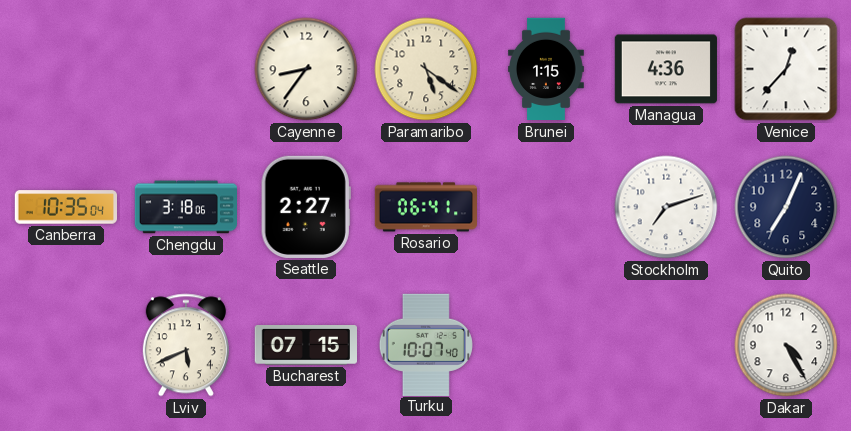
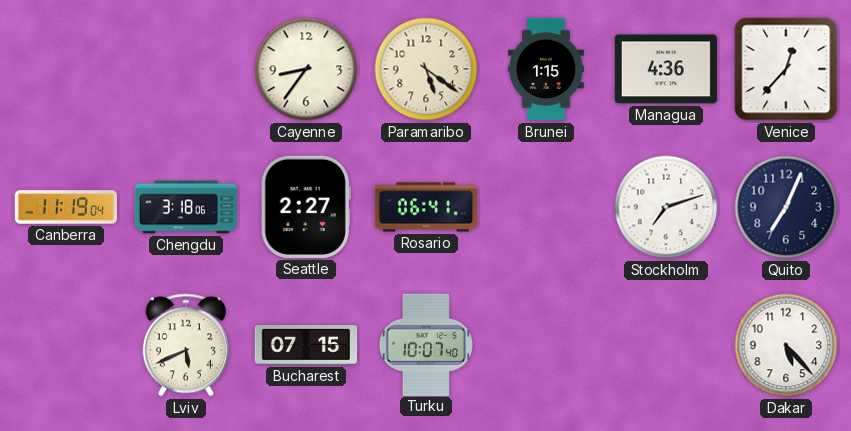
Canberra: 10:35 -> 11:19
Dakar: 4:25 -> 5:23
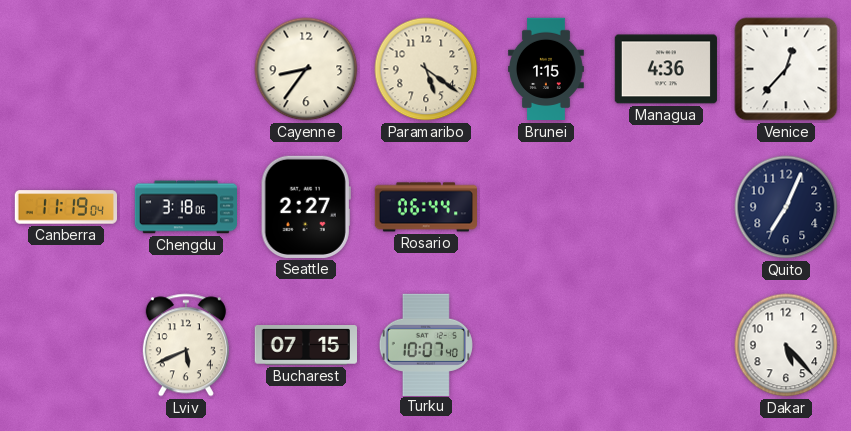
Rosario: 06:41 -> 06:44
Stockholm: 7:12 -> none
